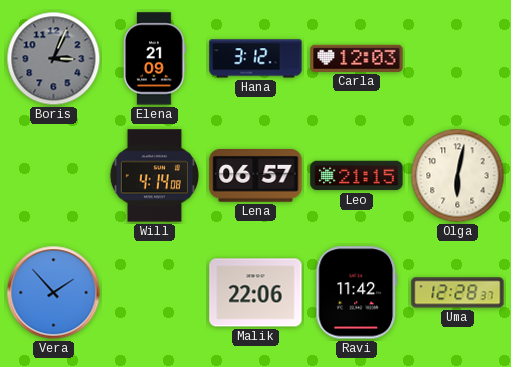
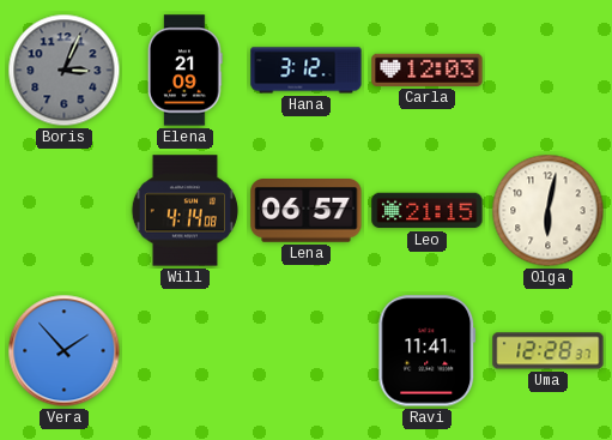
Malik: 22:06 -> none
Ravi: 11:42 -> 11:41
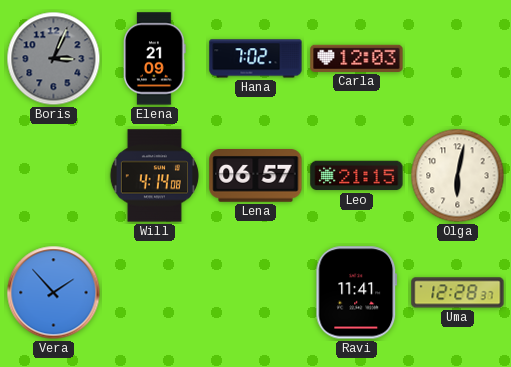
Hana: 3:12 -> 7:02
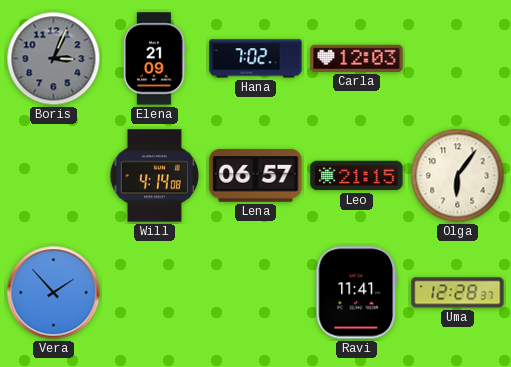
Olga: 6:02 -> 6:06
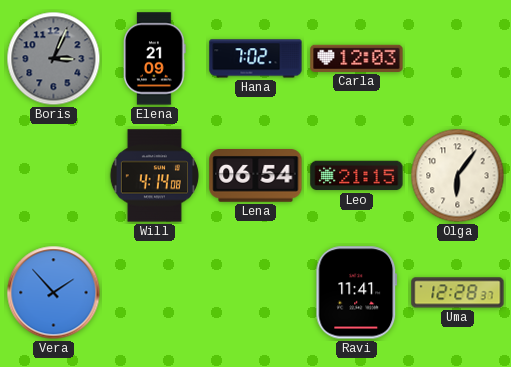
Lena: 06:57 -> 06:54
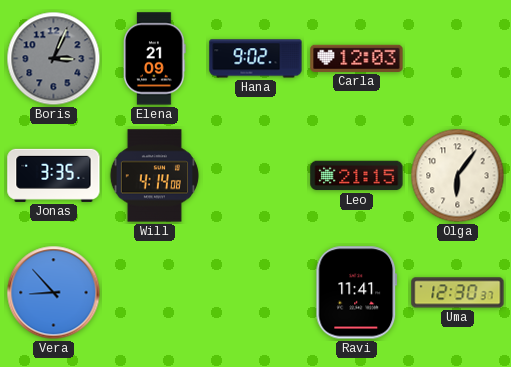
Hana: 7:02 -> 9:02
Jonas: none -> 3:35
Lena: 06:54 -> none
Vera: 1:53 -> 8:53
Uma: 12:28 -> 12:30
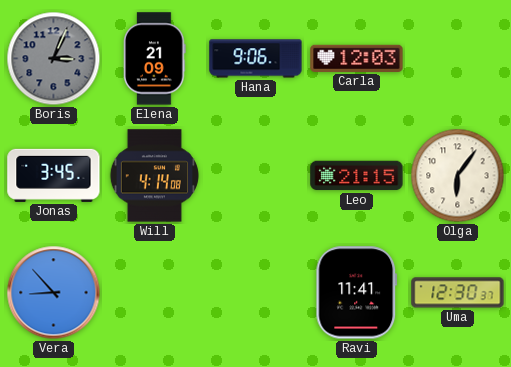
Hana: 9:02 -> 9:06
Jonas: 3:35 -> 3:45
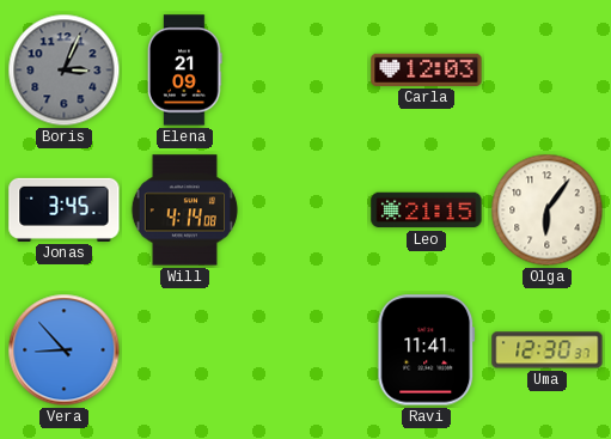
Hana: 9:06 -> none
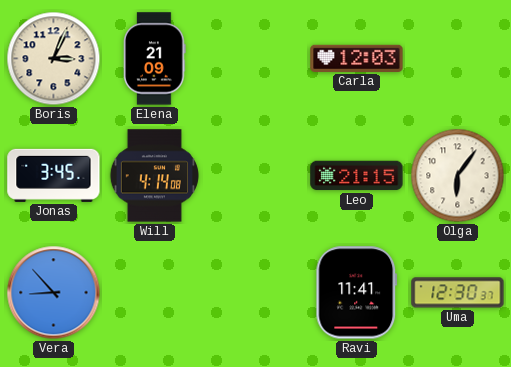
Boris dial: grey -> cream
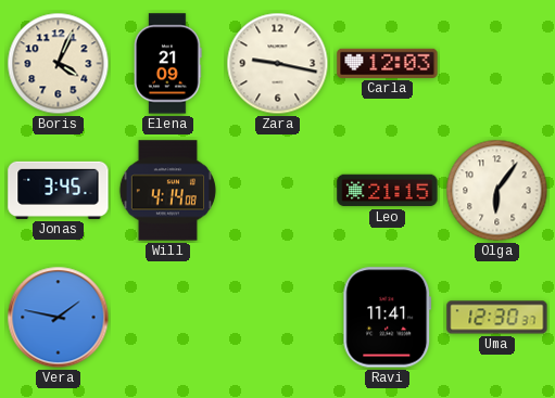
Boris: 3:04 -> 4:04
Zara: none -> 9:17
Vera: 8:53 -> 1:47
